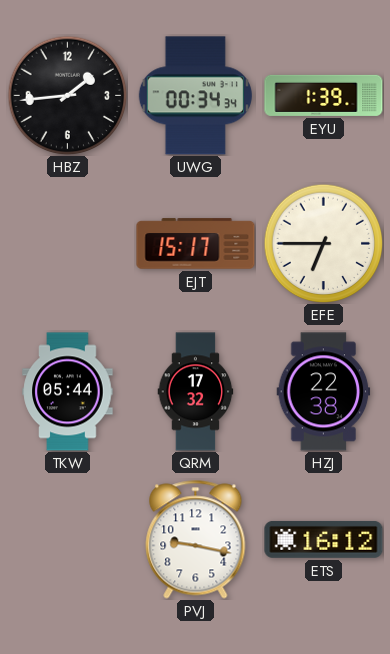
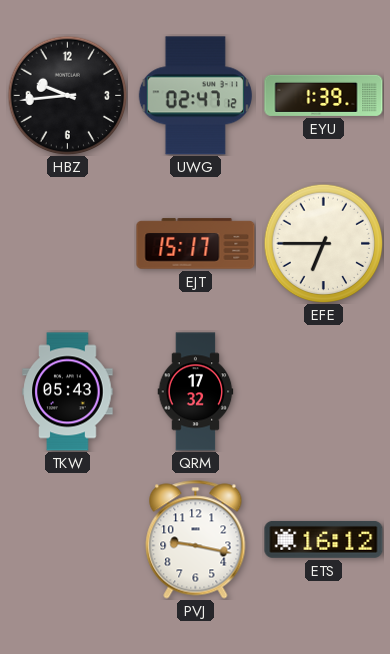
HBZ: 1:44 -> 9:44
UWG: 00:34 -> 02:47
TKW: 05:44 -> 05:43
HZJ: 22:38 -> none
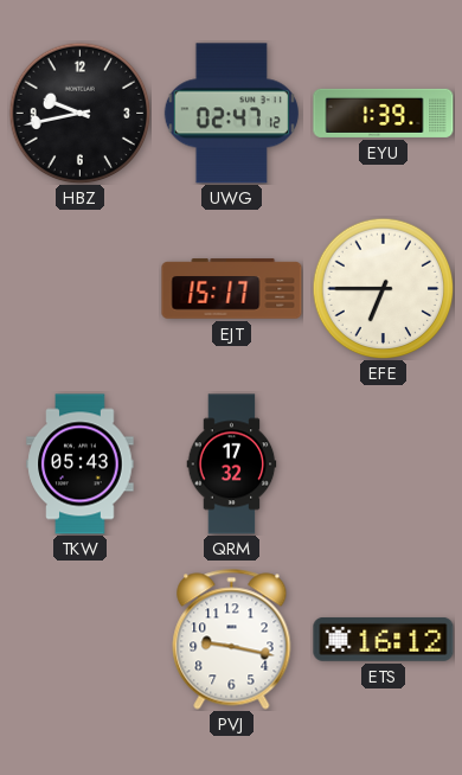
HBZ: 9:44 -> 9:43
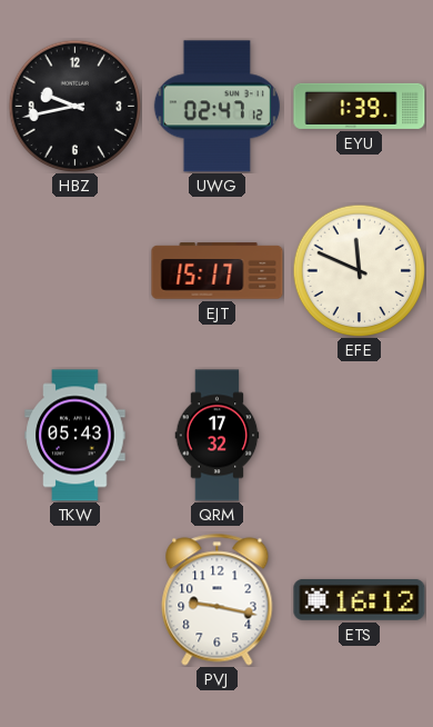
EFE: 6:45 -> 11:49
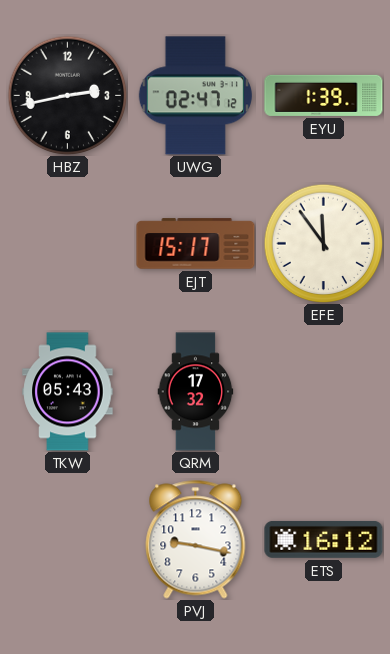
HBZ: 9:43 -> 2:43
EFE: 11:49 -> 11:54
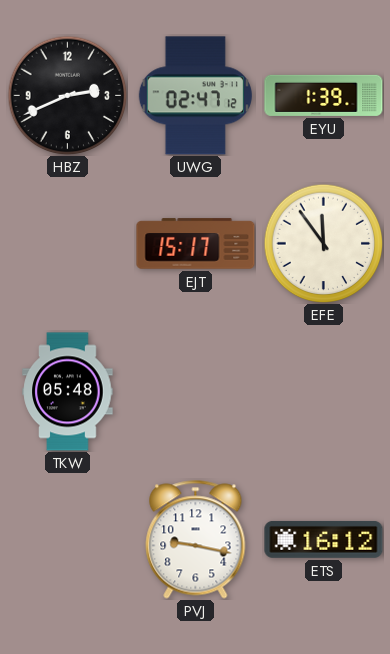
HBZ: 2:43 -> 2:41
TKW: 05:43 -> 05:48
QRM: 17:32 -> none
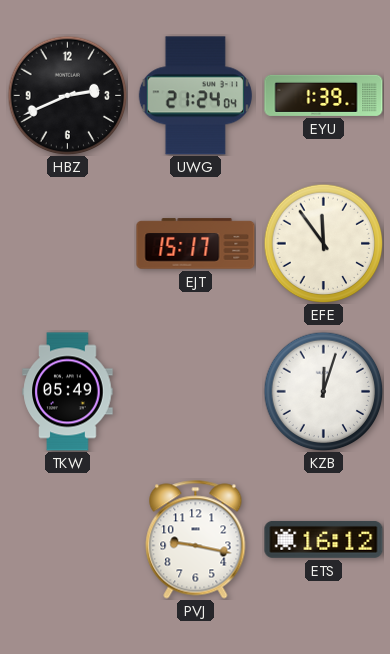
UWG: 02:47 -> 21:24
TKW: 05:48 -> 05:49
KZB: none -> 12:03
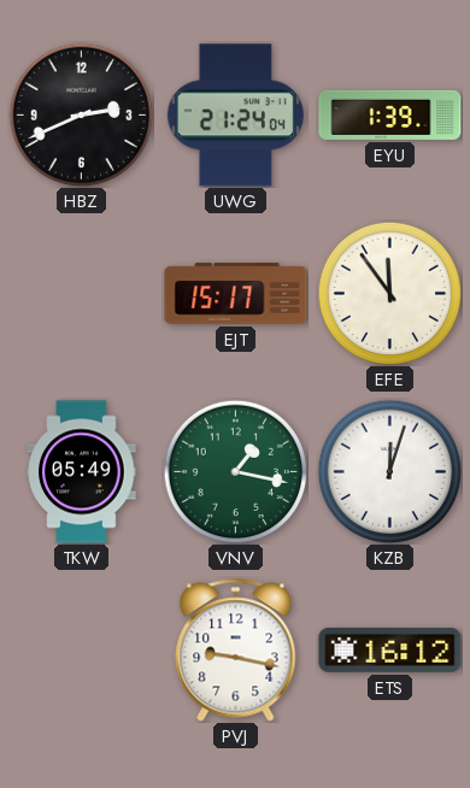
VNV: none -> 1:17
